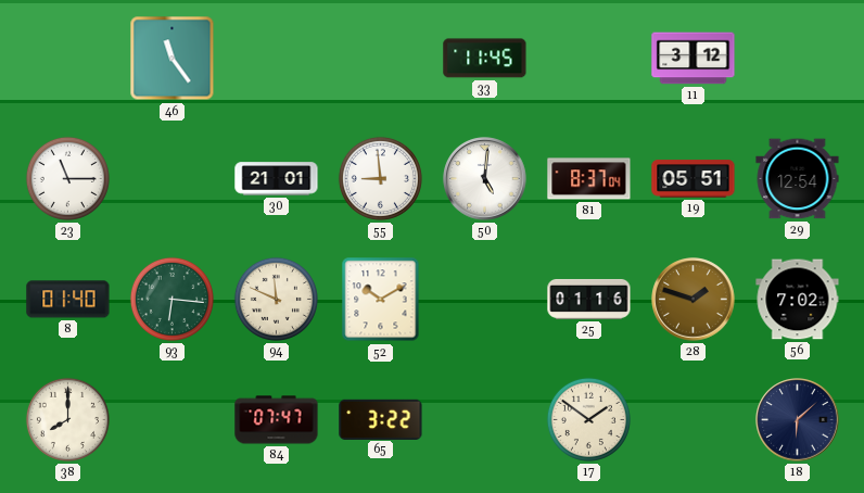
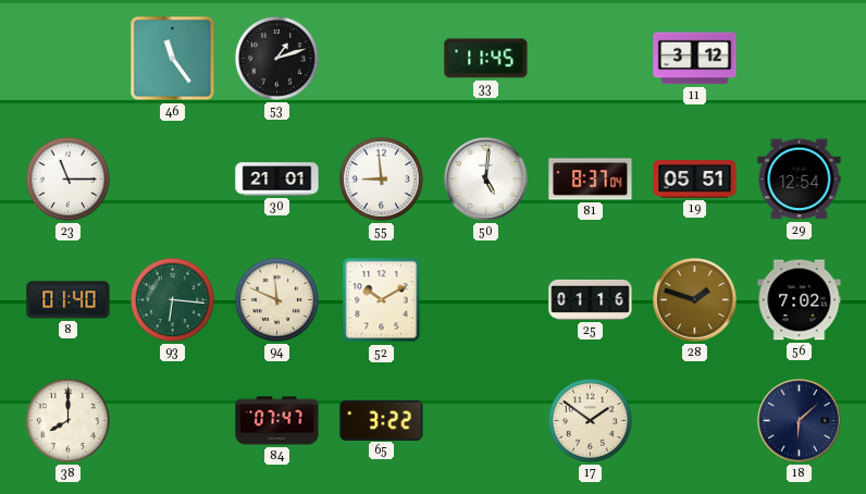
53: none -> 1:12
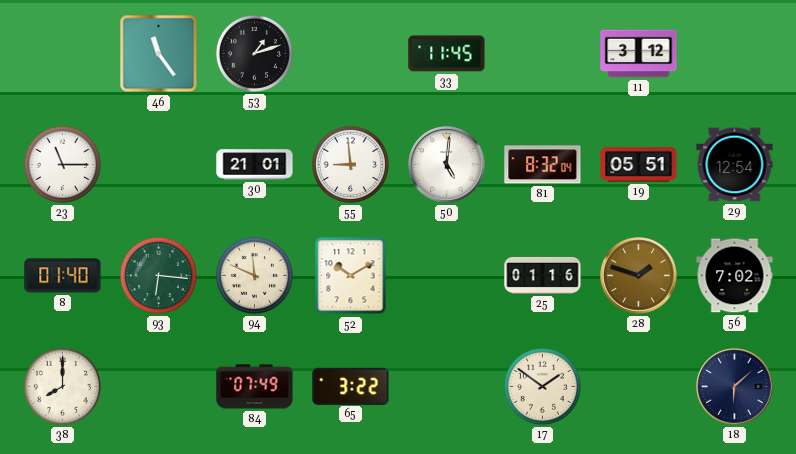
81: 8:37 -> 8:32
84: 07:47 -> 07:49
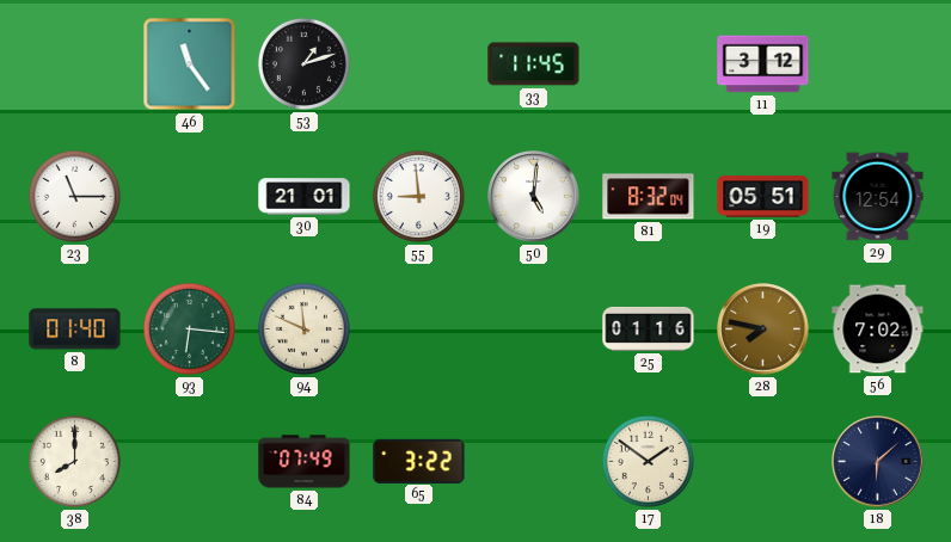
52: 10:10 -> none
28: 1:48 -> 7:47
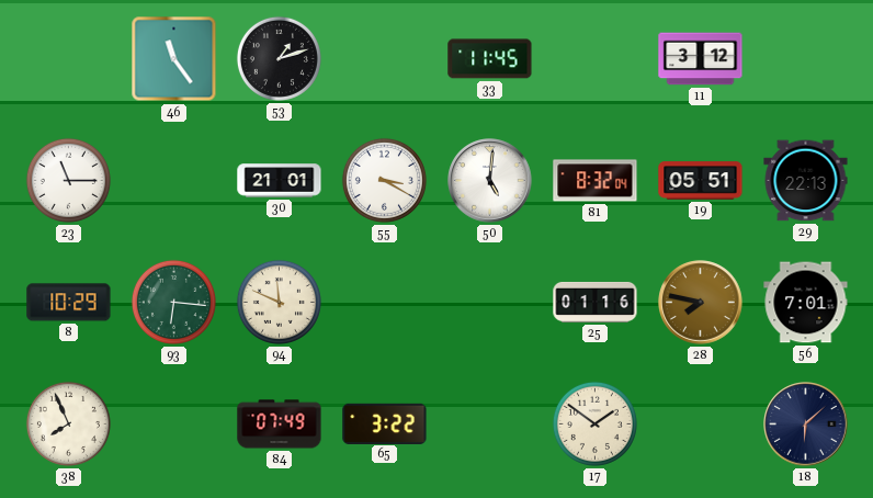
55: 8:59 -> 3:20
29: 12:54 -> 22:13
8: 01:40 -> 10:29
56: 7:02 -> 7:01
38: 8:00 -> 7:56
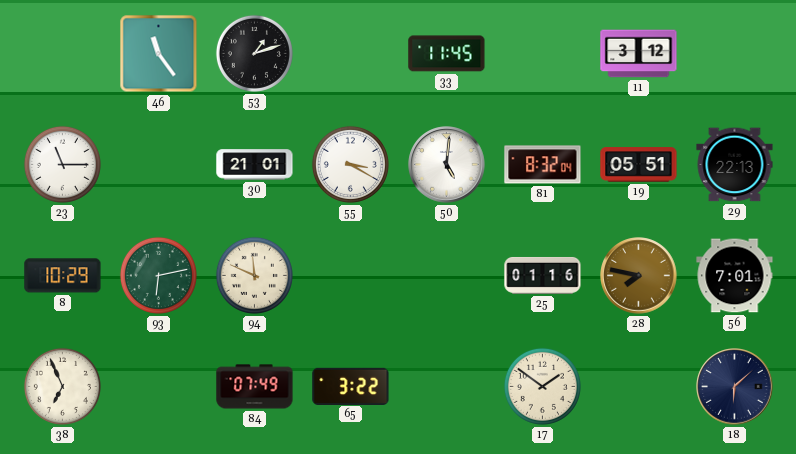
93: 6:16 -> 6:13
38: 7:56 -> 6:56
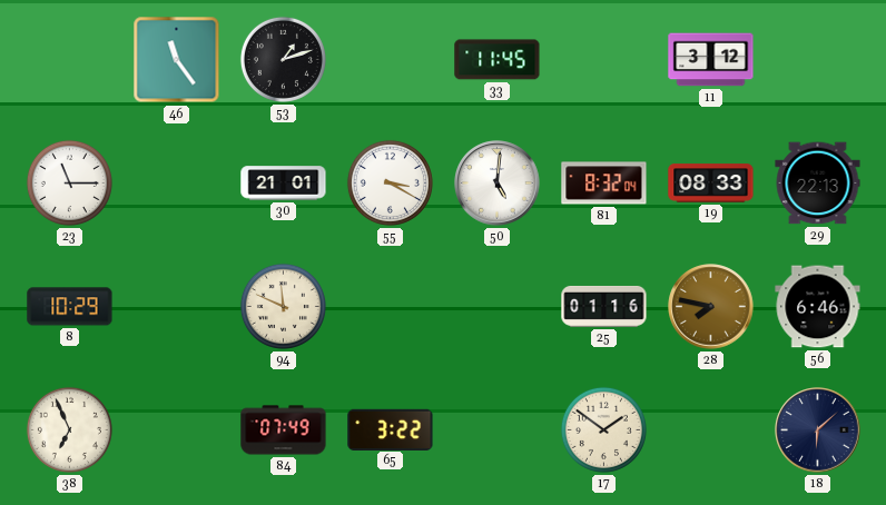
19: 05:51 -> 08:33
93: 6:13 -> none
56: 7:01 -> 6:46
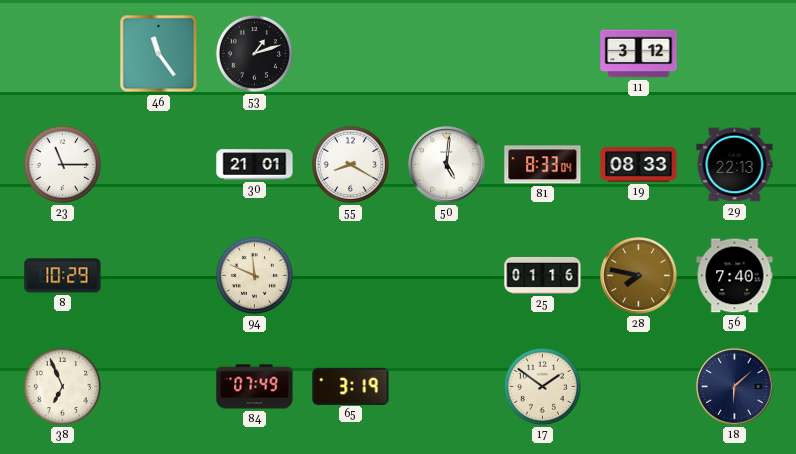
33: 11:45 -> none
55: 3:20 -> 8:20
81: 8:32 -> 8:33
56: 6:46 -> 7:40
65: 3:22 -> 3:19
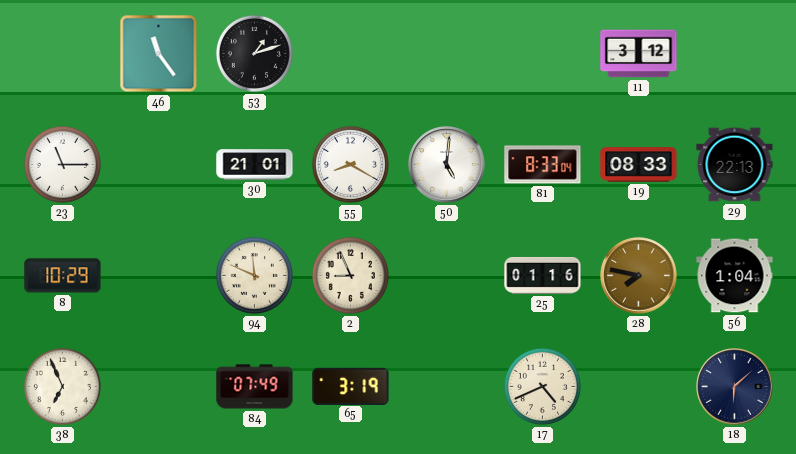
2: none -> 8:56
56: 7:40 -> 1:04
17: 1:51 -> 4:41
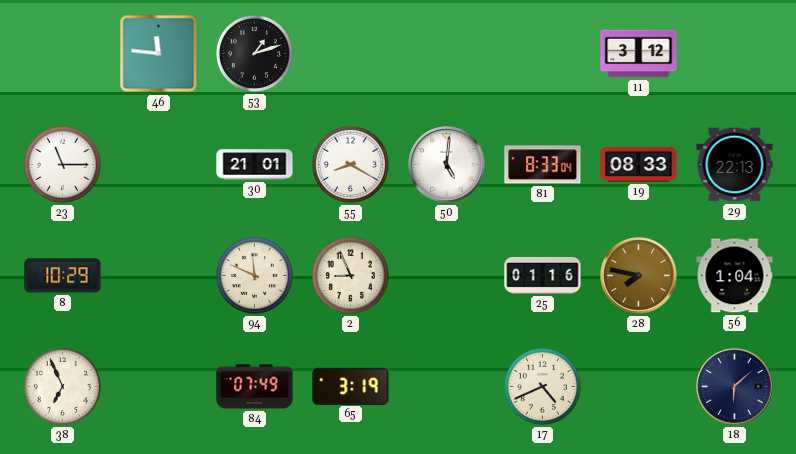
46: 11:24 -> 11:46
